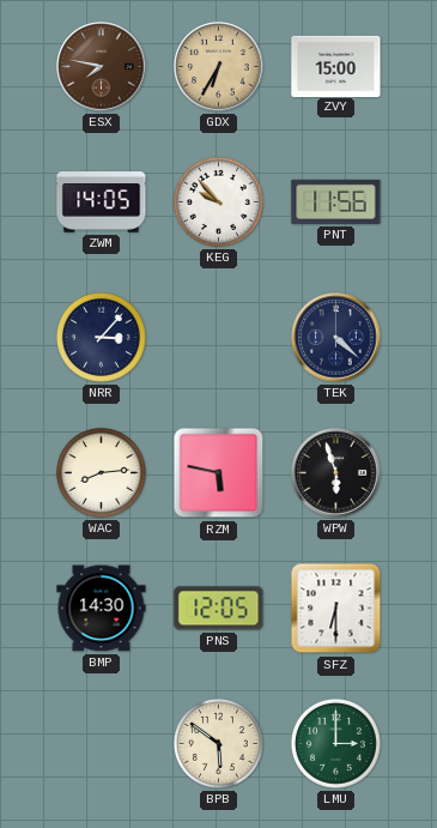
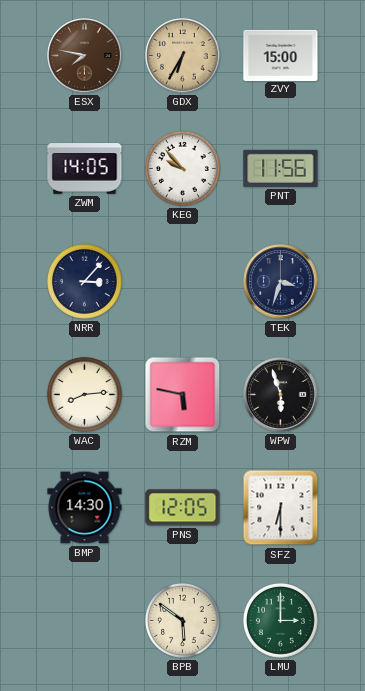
TEK: 4:22 -> 3:33
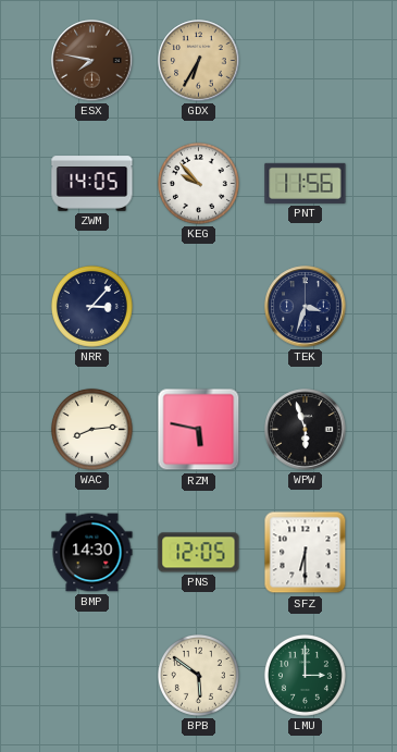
ZVY: 15:00 -> none
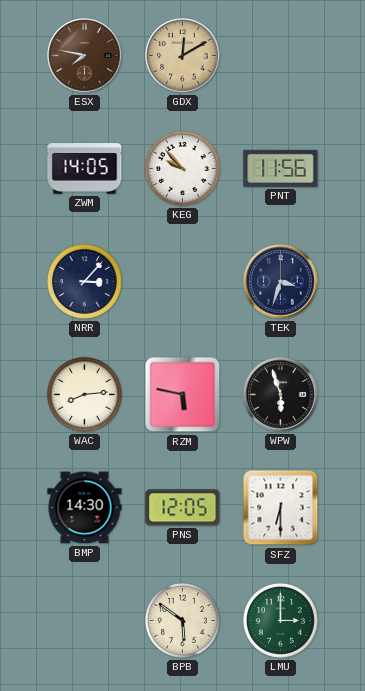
GDX: 6:35 -> 12:10
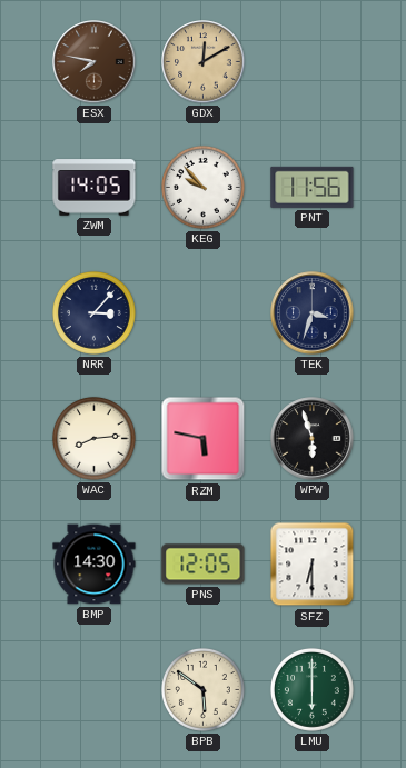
LMU: 3:00 -> 6:00
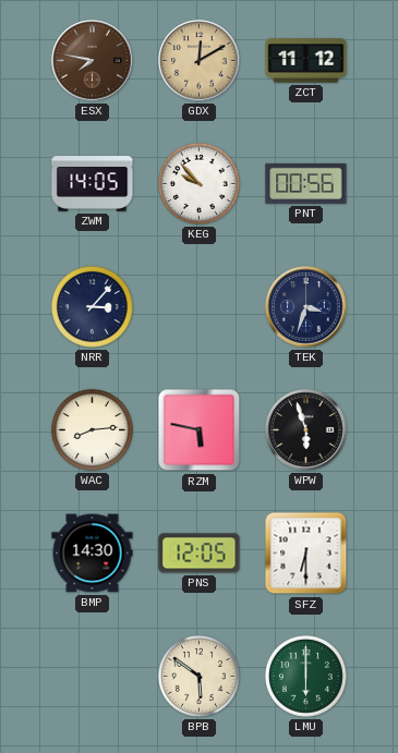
ZCT: none -> 11:12
PNT: 11:56 -> 00:56
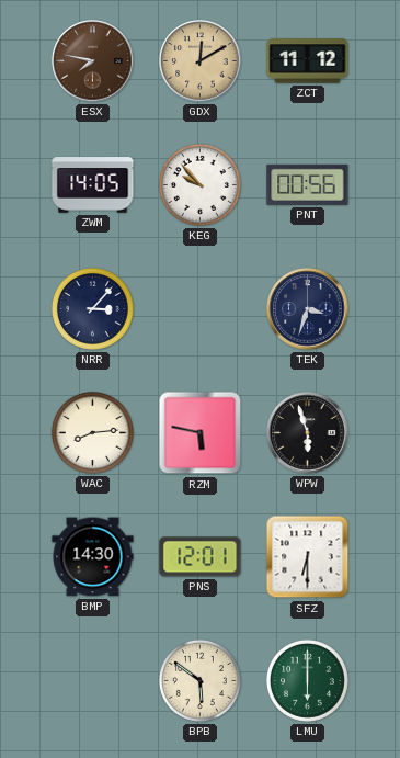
PNS: 12:05 -> 12:01
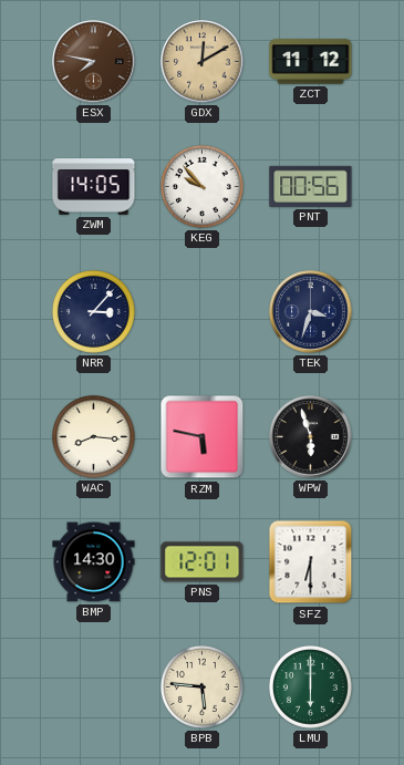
WAC: 8:14 -> 8:16
BPB: 5:51 -> 5:46
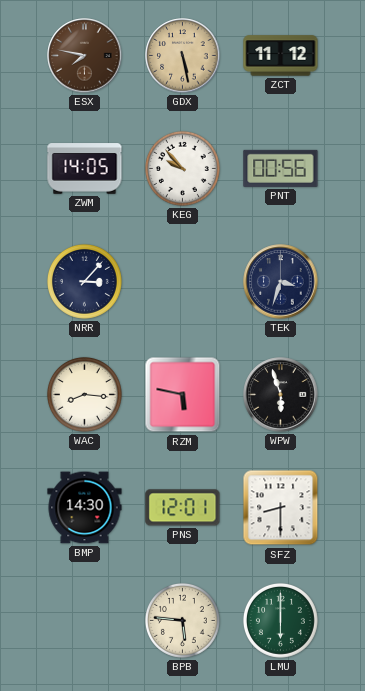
GDX: 12:10 -> 5:28
SFZ: 6:30 -> 8:30
